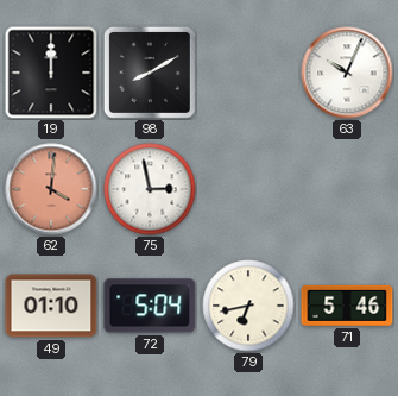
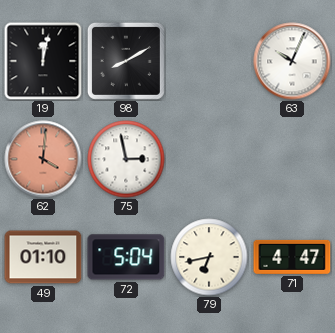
19: 12:00 -> 12:02
71: 5:46 -> 4:47
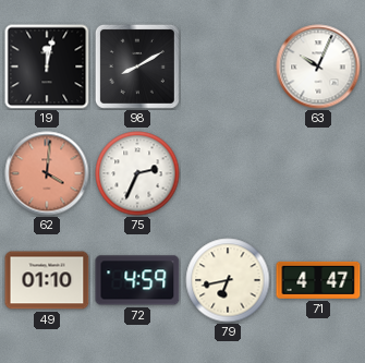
75: 2:58 -> 2:34
72: 5:04 -> 4:59
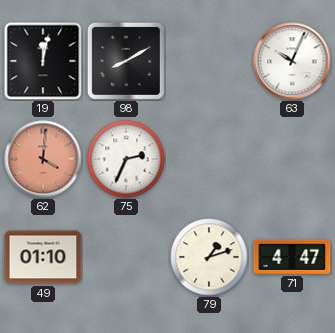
72: 4:59 -> none
79: 6:43 -> 1:12
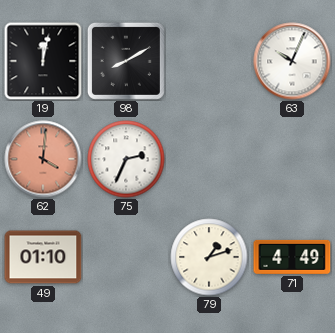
71: 4:47 -> 4:49
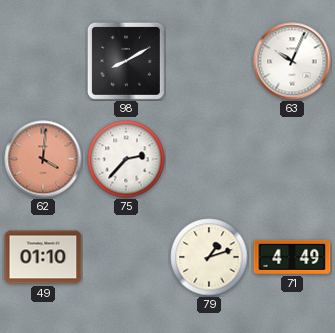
19: 12:02 -> none
75: 2:34 -> 2:37
